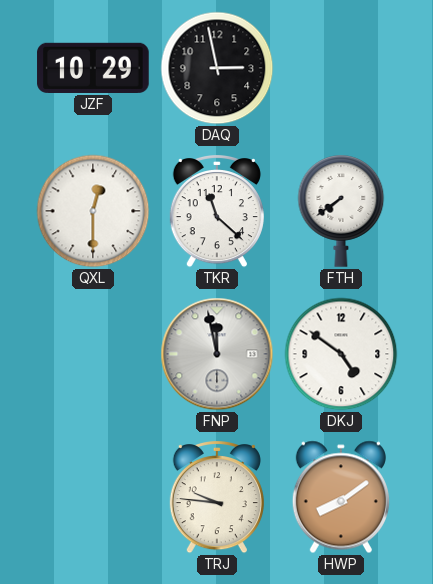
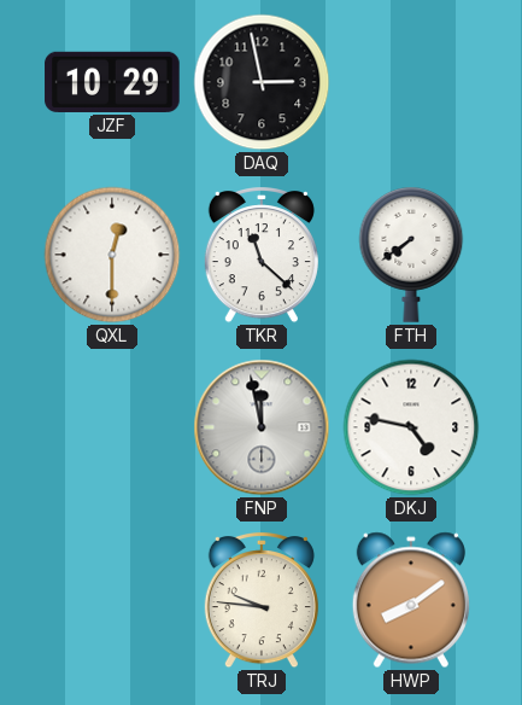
DKJ: 4:51 -> 4:47
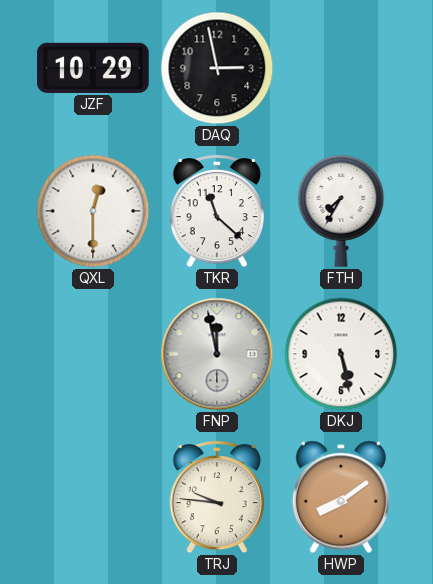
FTH: 7:39 -> 7:35
DKJ: 4:47 -> 5:28
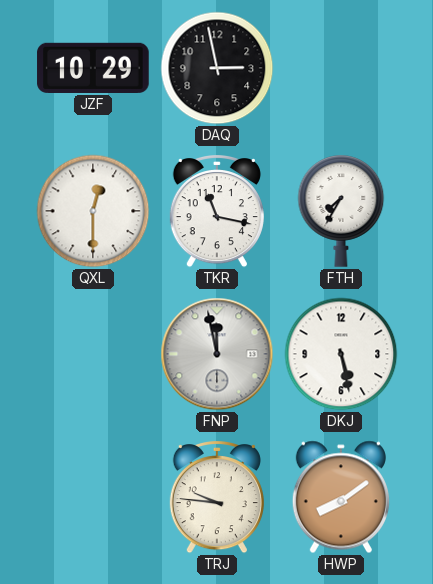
TKR: 11:22 -> 11:17
